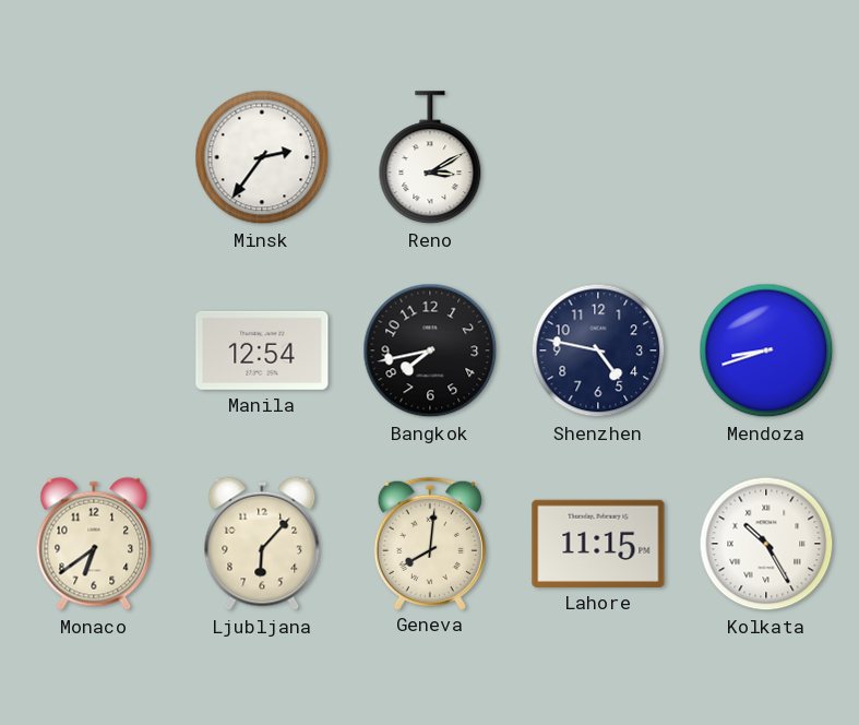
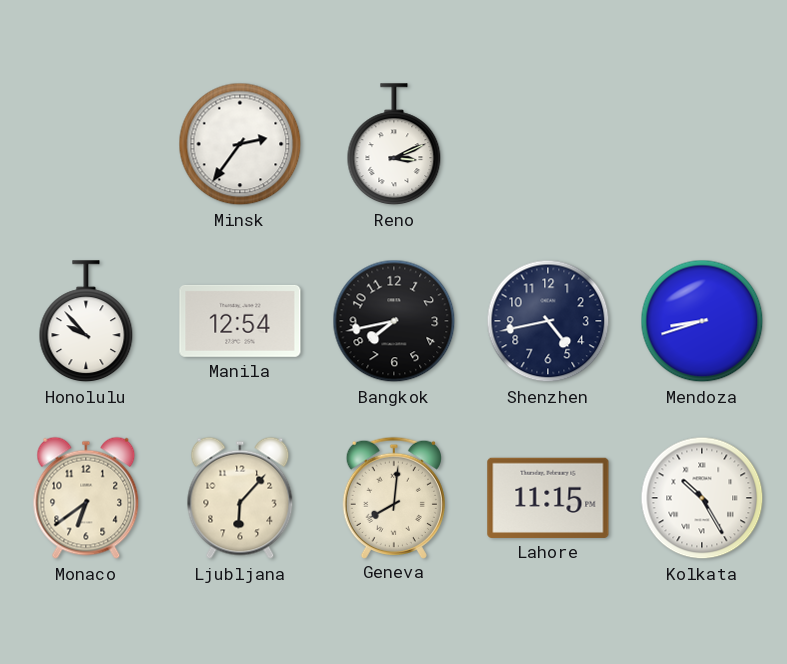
Reno: 3:10 -> 3:11
Honolulu: none -> 9:53
Shenzhen: 4:47 -> 4:43
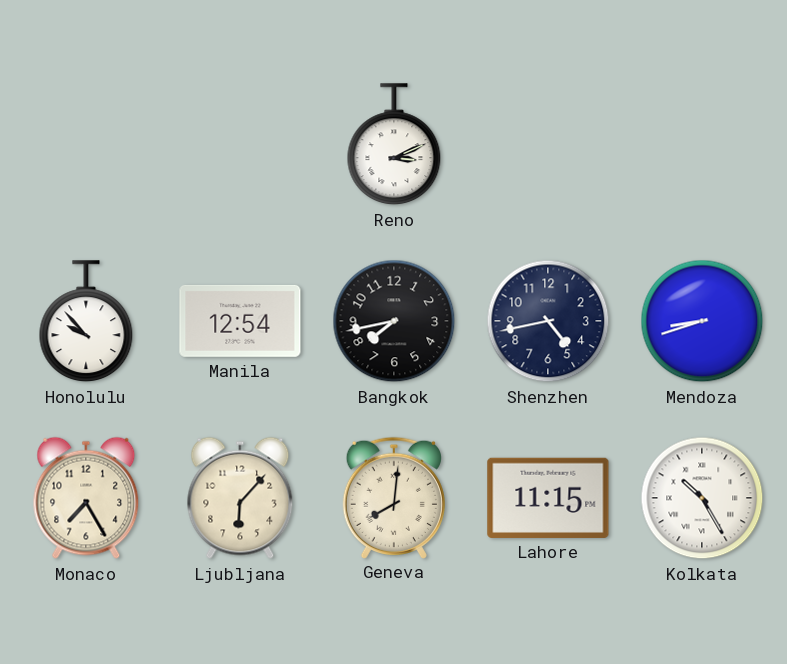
Minsk: 2:36 -> none
Monaco: 6:39 -> 7:25
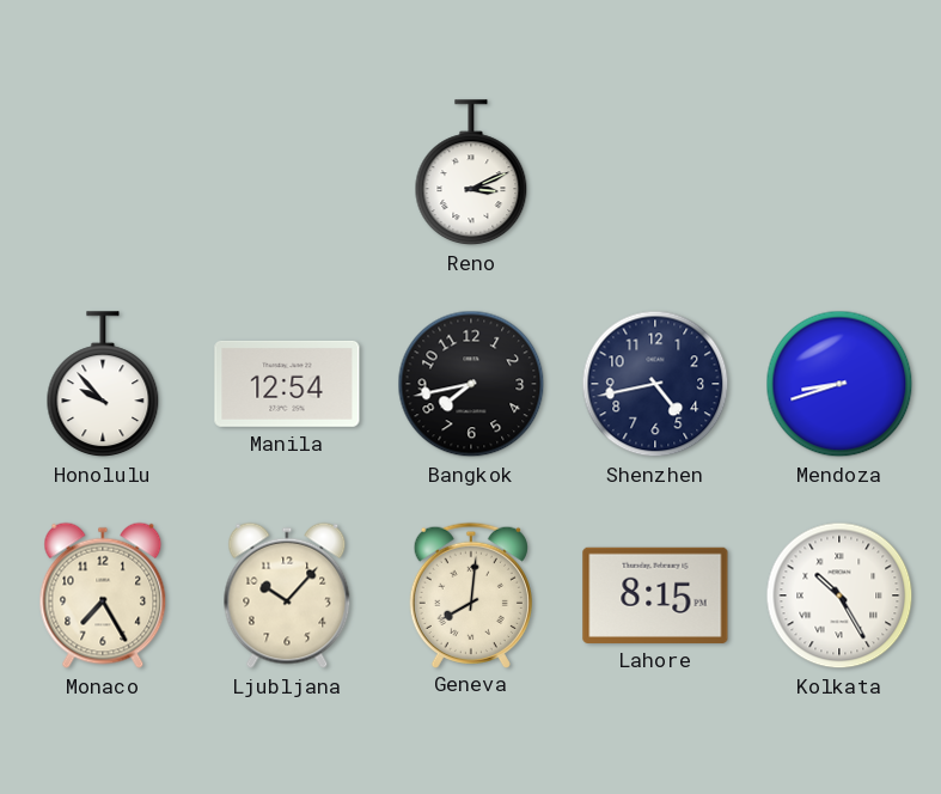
Ljubljana: 6:07 -> 10:07
Lahore: 11:15 -> 8:15
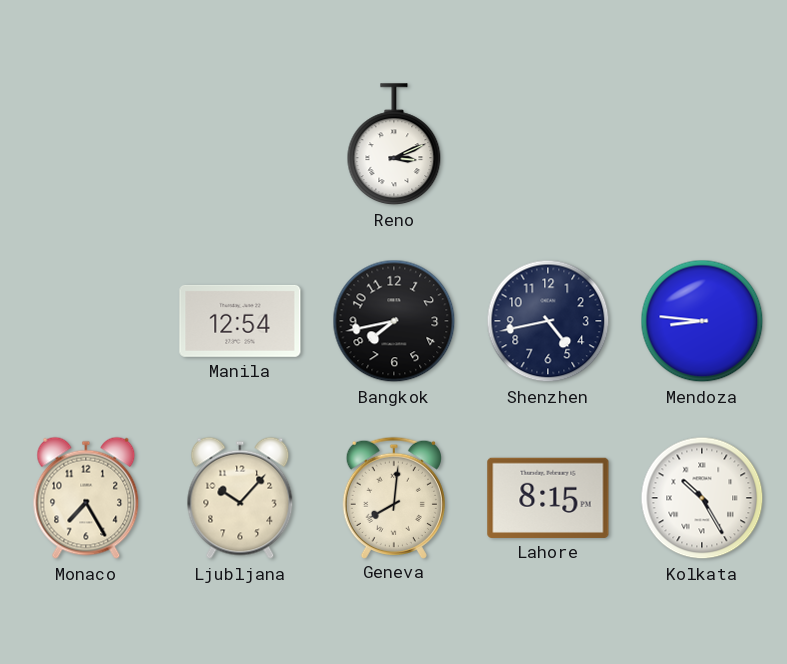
Honolulu: 9:53 -> none
Mendoza: 8:42 -> 8:46
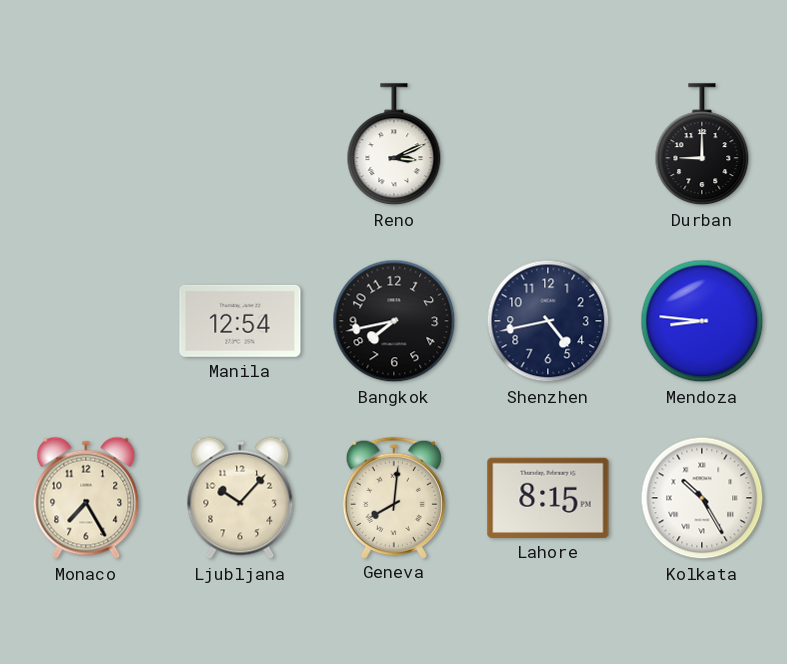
Durban: none -> 9:00
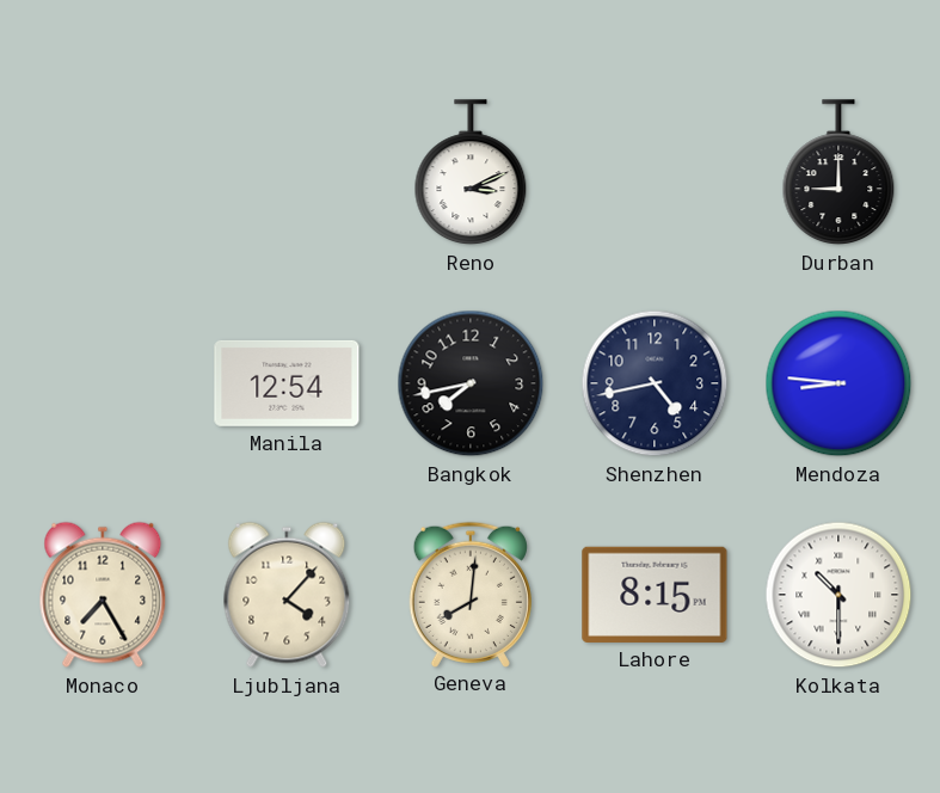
Ljubljana: 10:07 -> 4:07
Kolkata: 10:25 -> 10:30
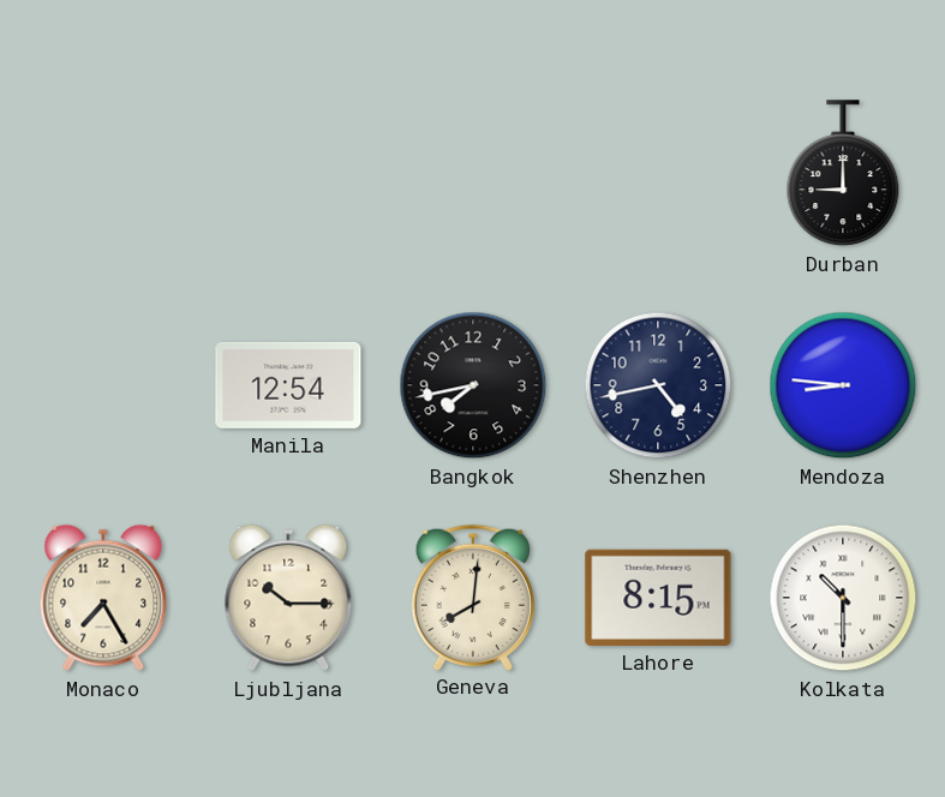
Reno: 3:11 -> none
Ljubljana: 4:07 -> 10:15
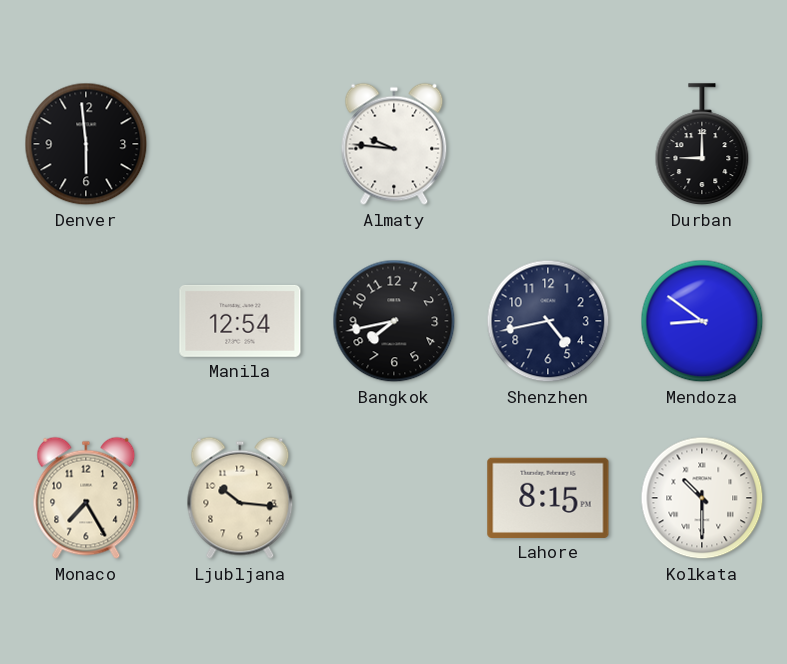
Denver: none -> 5:59
Almaty: none -> 9:46
Mendoza: 8:46 -> 8:51
Ljubljana: 10:15 -> 10:16
Geneva: 8:01 -> none
